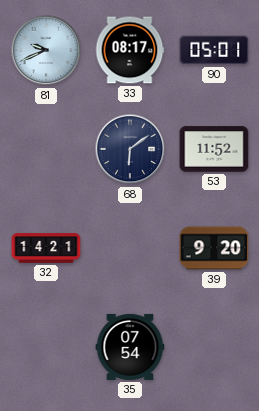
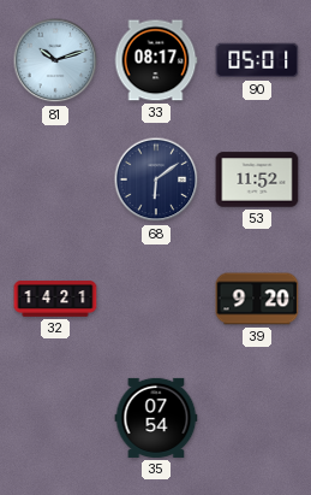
81: 9:41 -> 10:12
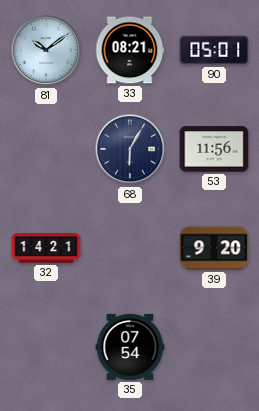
81: 10:12 -> 10:09
33: 08:17 -> 08:21
68: 6:09 -> 6:05
53: 11:52 -> 11:56
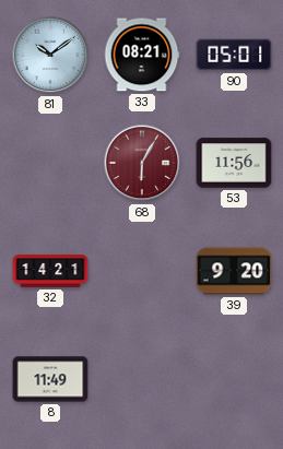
68 dial: navy -> burgundy
8: none -> 11:49
35: 07:54 -> none
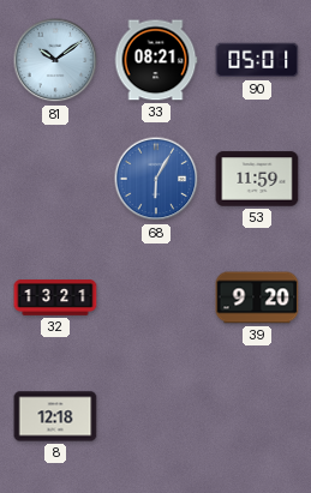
68 dial: burgundy -> blue
53: 11:56 -> 11:59
32: 14:21 -> 13:21
8: 11:49 -> 12:18
